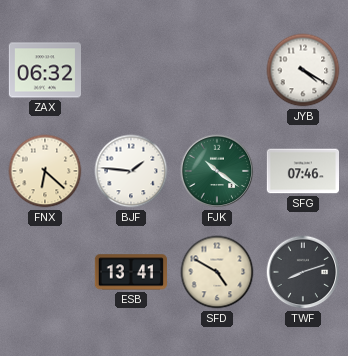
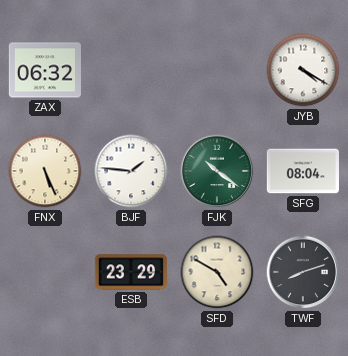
FNX: 6:22 -> 5:26
SFG: 07:46 -> 08:04
ESB: 13:41 -> 23:29
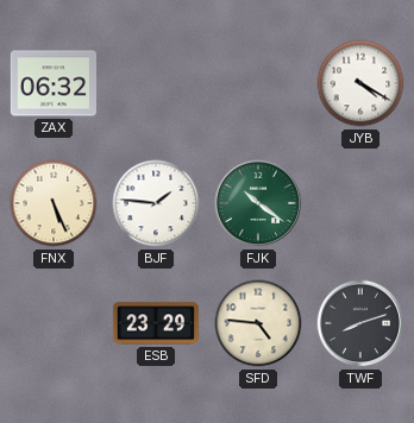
SFG: 08:04 -> none
SFD: 4:50 -> 4:46
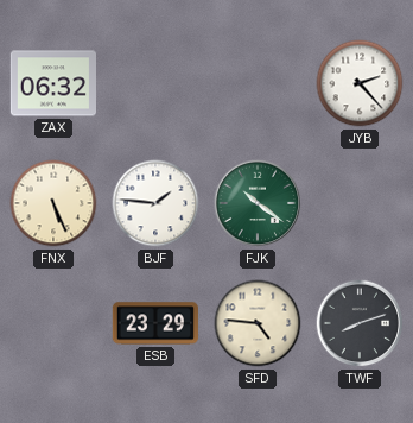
JYB: 4:20 -> 2:23
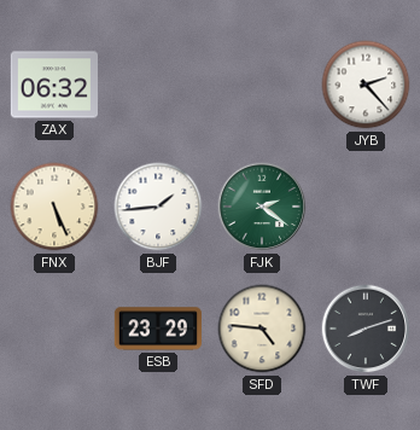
BJF: 1:46 -> 1:44
FJK: 10:21 -> 2:21
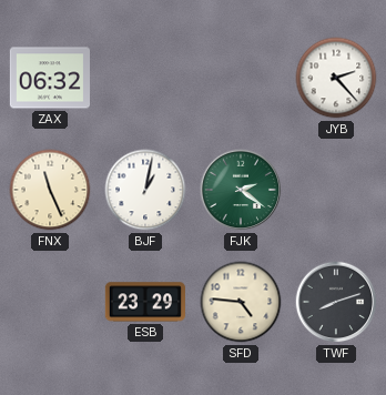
FNX: 5:26 -> 11:26
BJF: 1:44 -> 1:02
